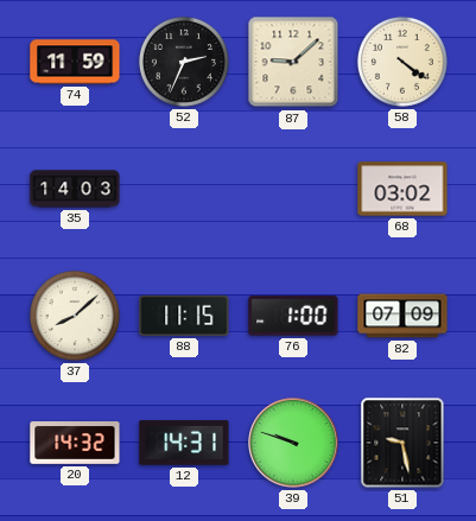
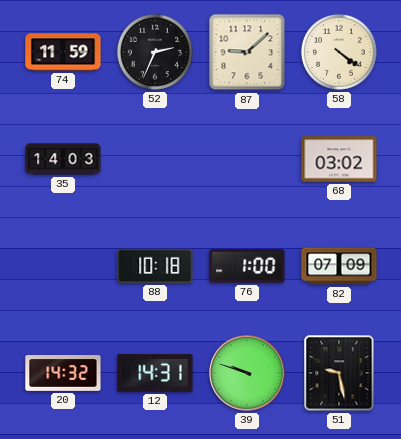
37: 8:08 -> none
88: 11:15 -> 10:18
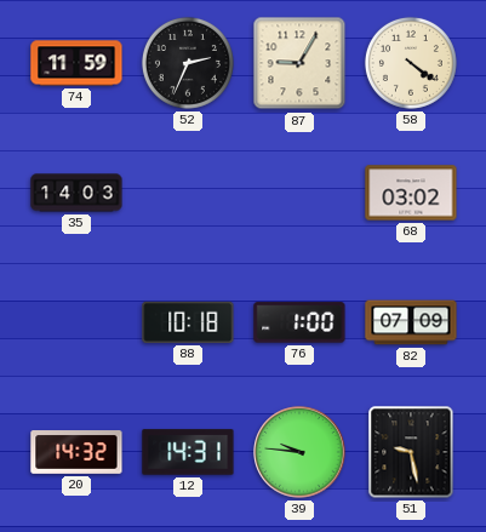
87: 9:08 -> 9:05
39: 9:48 -> 9:46
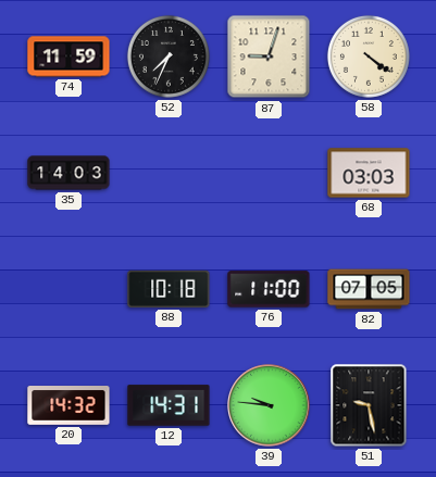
52: 2:34 -> 7:34
87: 9:05 -> 9:03
68: 03:02 -> 03:03
76: 1:00 -> 11:00
82: 07:09 -> 07:05
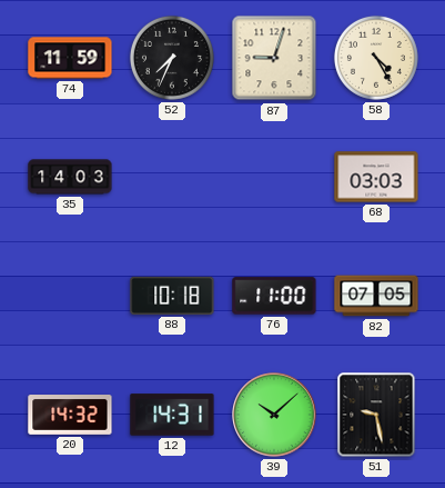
58: 4:21 -> 4:25
39: 9:46 -> 10:08
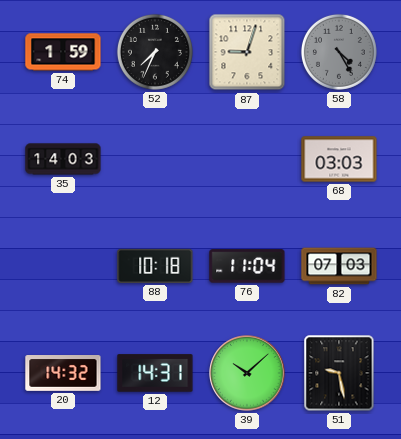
74: 11:59 -> 1:59
58 dial: cream -> grey
76: 11:00 -> 11:04
82: 07:05 -> 07:03
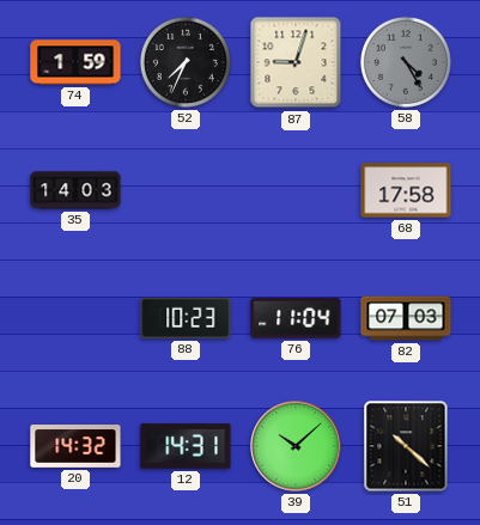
68: 03:03 -> 17:58
88: 10:18 -> 10:23
51: 9:28 -> 10:22
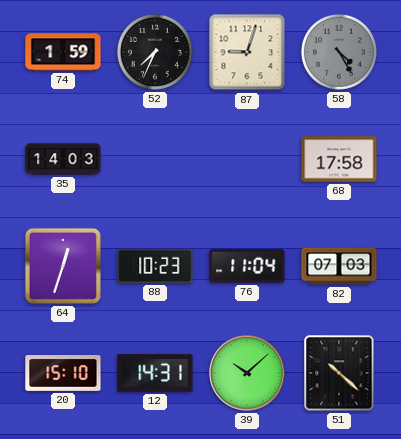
64: none -> 12:33
20: 14:32 -> 15:10
